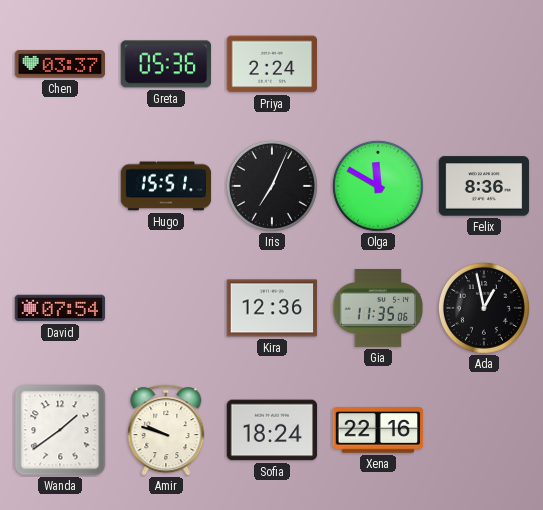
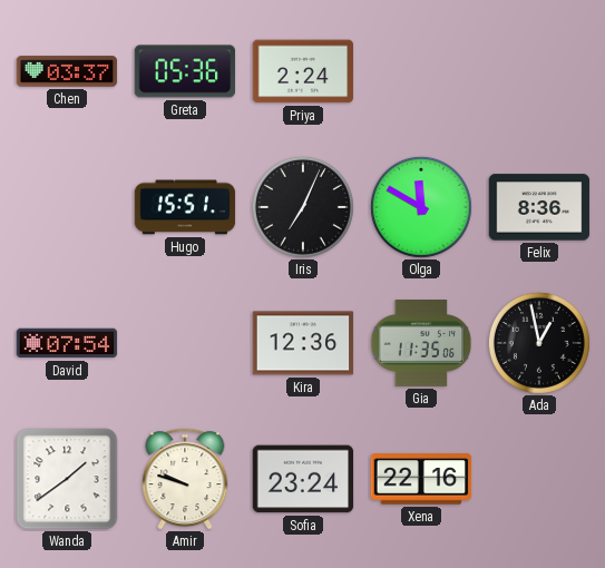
Sofia: 18:24 -> 23:24
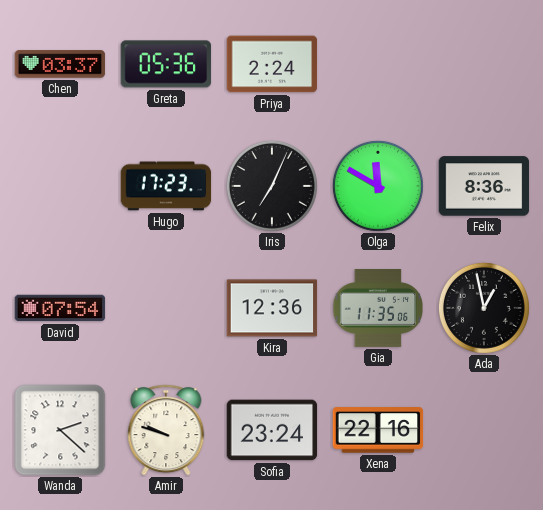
Hugo: 15:51 -> 17:23
Wanda: 1:39 -> 2:22
